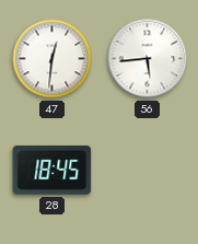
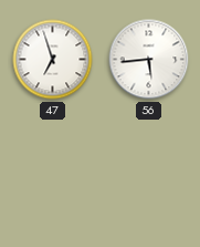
47: 12:31 -> 6:57
28: 18:45 -> none
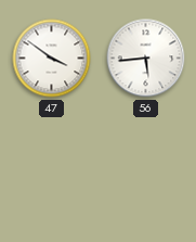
47: 6:57 -> 3:51
